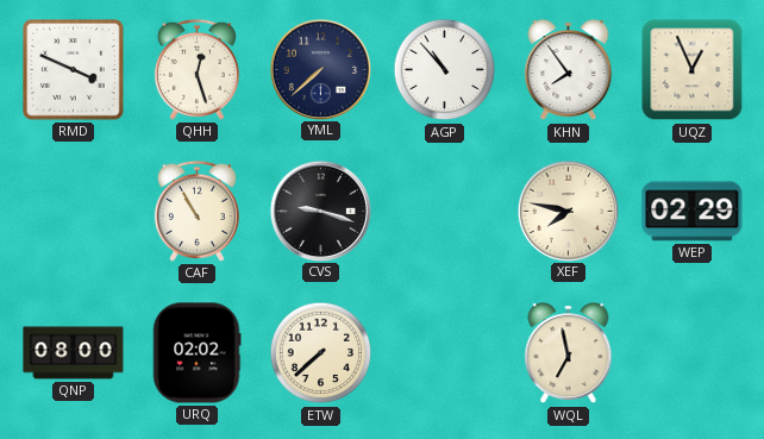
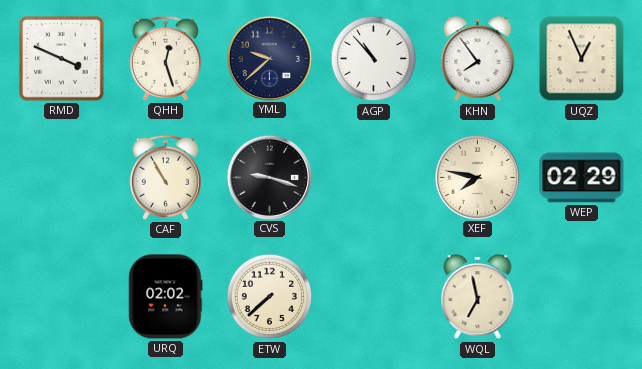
YML: 7:38 -> 9:38
QNP: 08:00 -> none
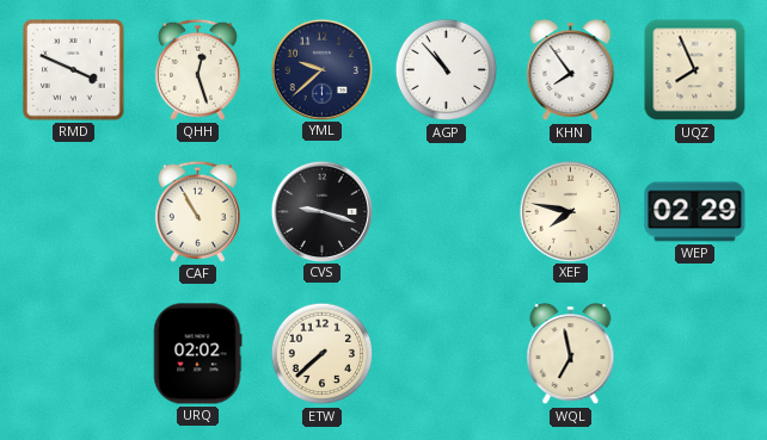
UQZ: 12:56 -> 7:56
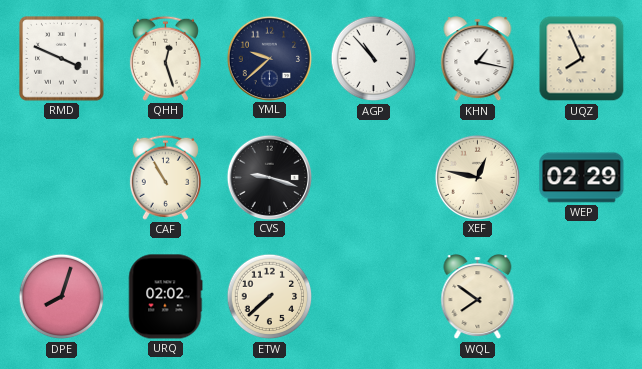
KHN: 7:54 -> 1:17
XEF: 7:47 -> 12:47
DPE: none -> 8:03
WQL: 6:58 -> 7:51
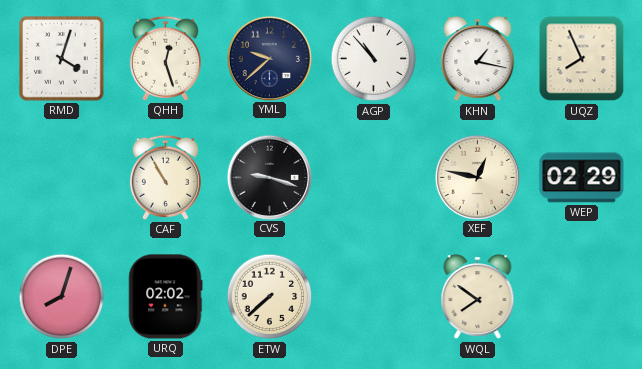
RMD: 3:49 -> 4:03
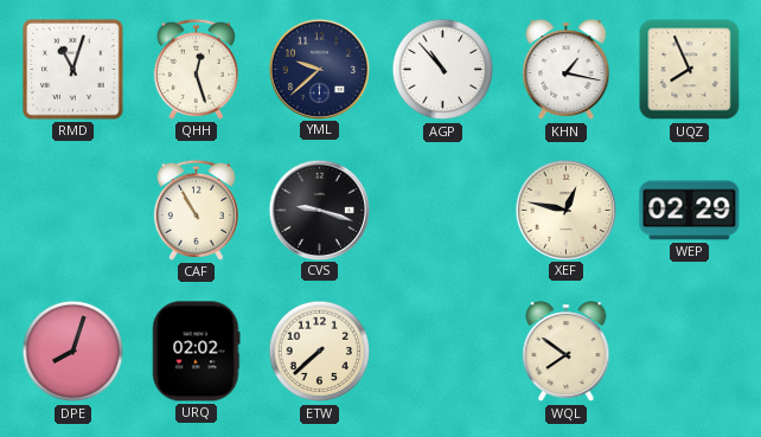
RMD: 4:03 -> 11:03
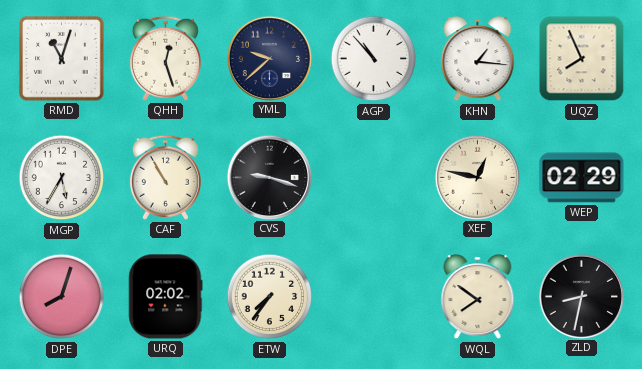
KHN: 1:17 -> 1:16
MGP: none -> 5:35
ETW: 7:38 -> 7:36
ZLD: none -> 8:32
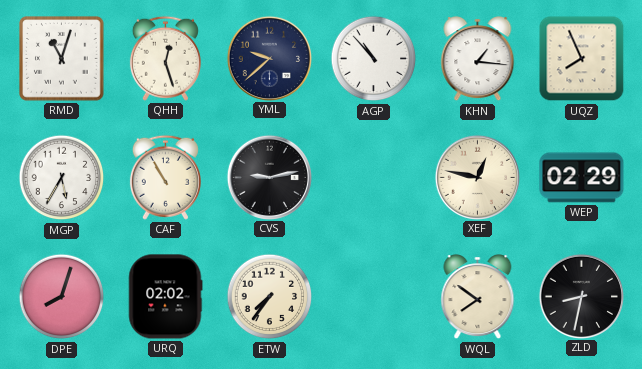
CVS: 9:18 -> 9:13
